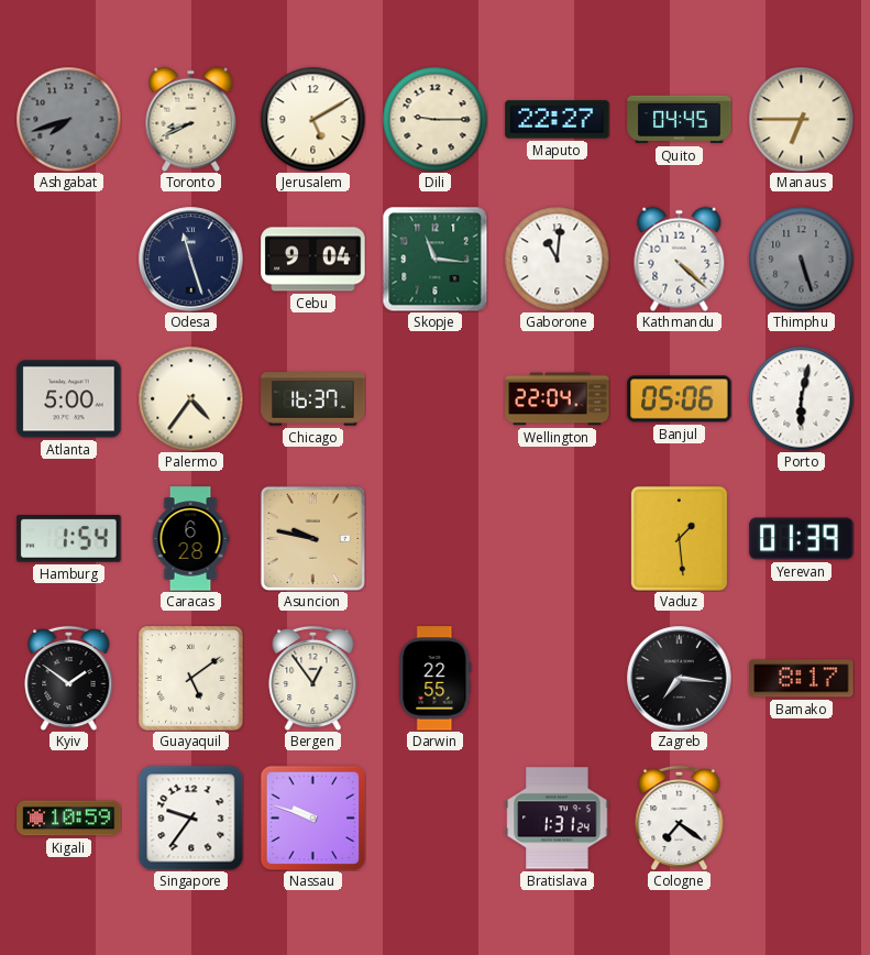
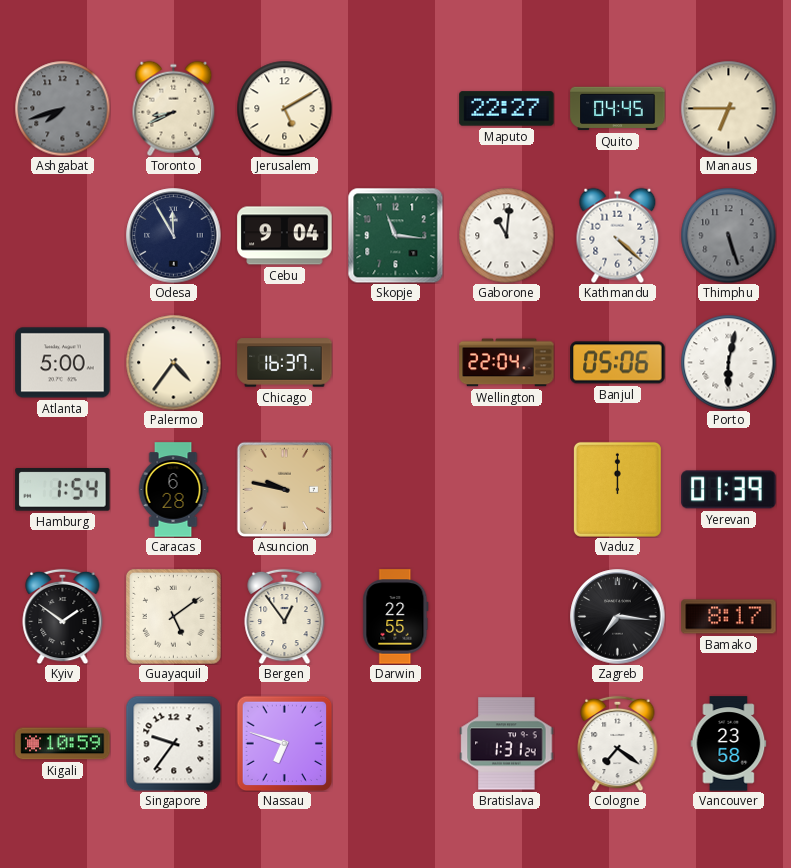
Dili: 9:15 -> none
Odesa: 11:27 -> 11:55
Vaduz: 1:29 -> 12:00
Nassau: 9:48 -> 6:48
Vancouver: none -> 23:58
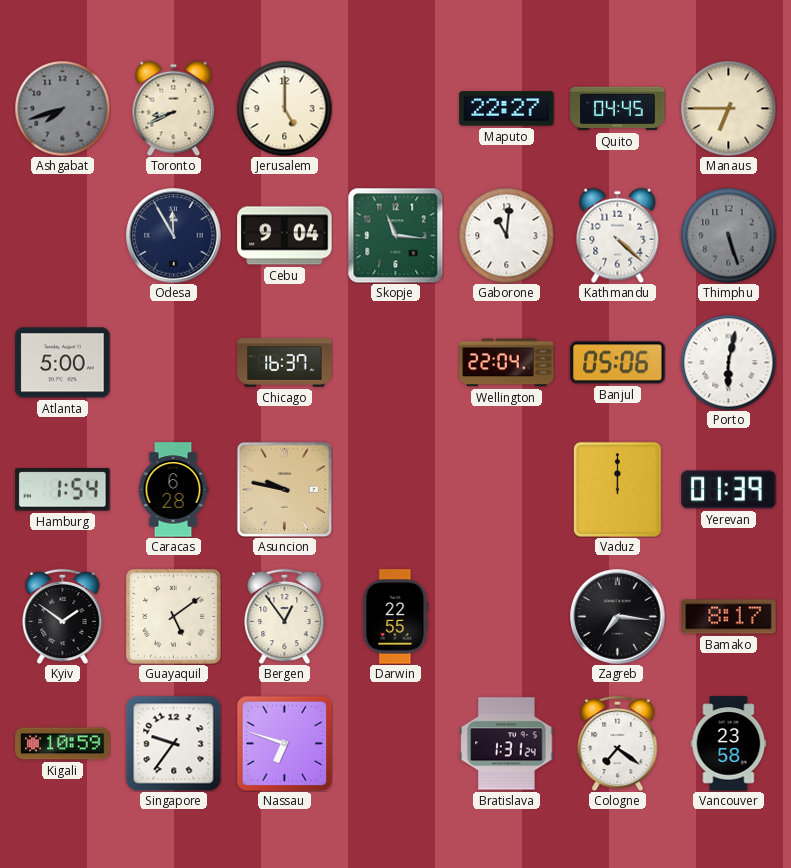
Jerusalem: 5:10 -> 5:00
Palermo: 4:36 -> none
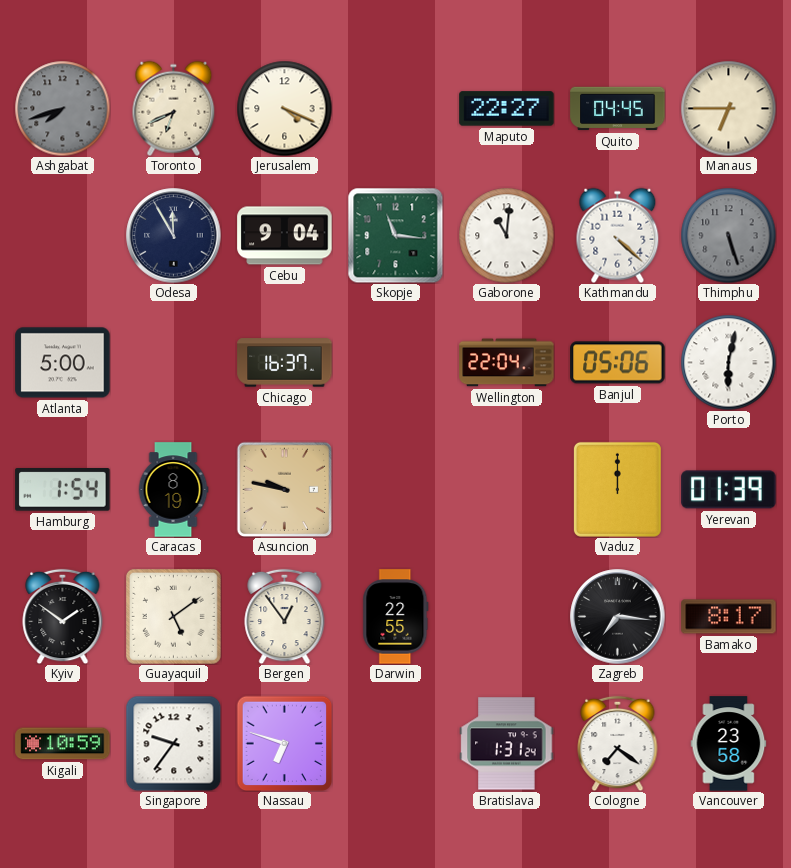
Toronto: 8:41 -> 6:41
Jerusalem: 5:00 -> 4:19
Caracas: 6:28 -> 8:19
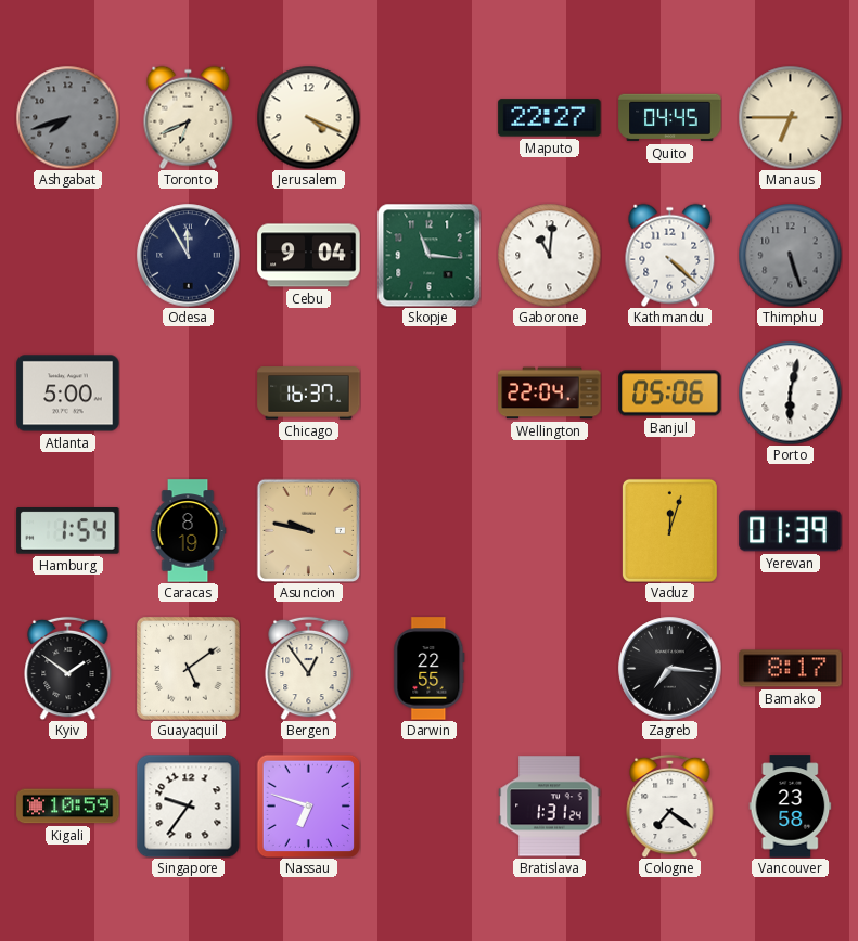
Vaduz: 12:00 -> 12:03
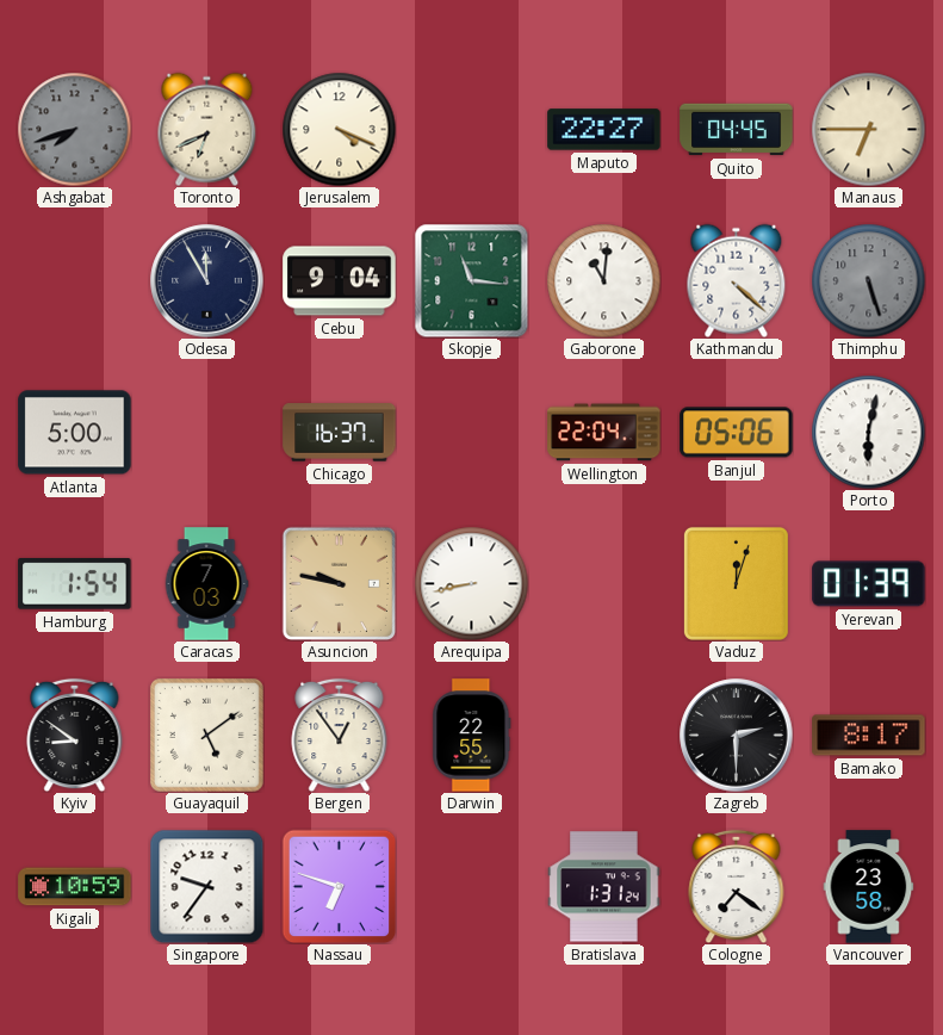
Caracas: 8:19 -> 7:03
Arequipa: none -> 8:43
Kyiv: 1:51 -> 8:51
Zagreb: 7:16 -> 2:30
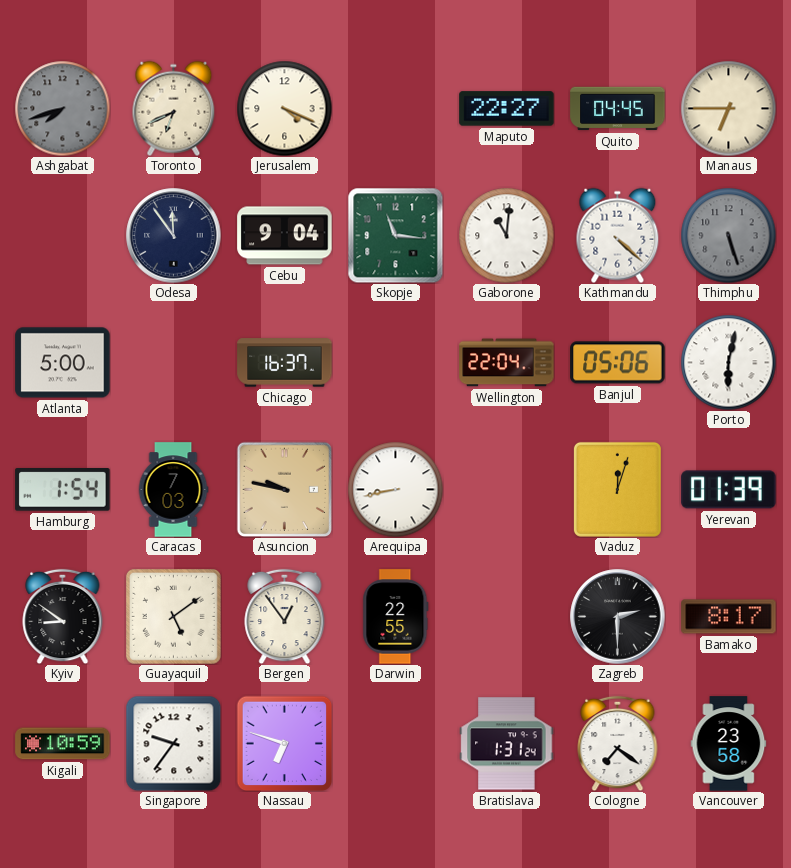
Odesa: 11:55 -> 11:54
